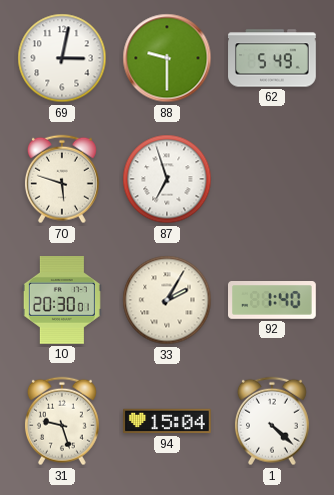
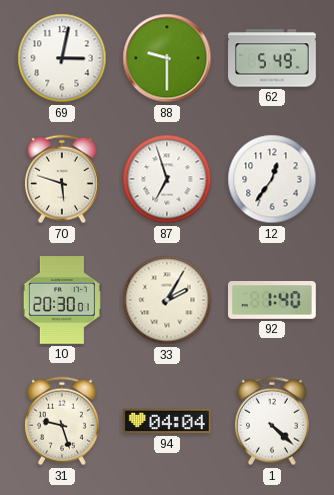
12: none -> 12:36
94: 15:04 -> 04:04
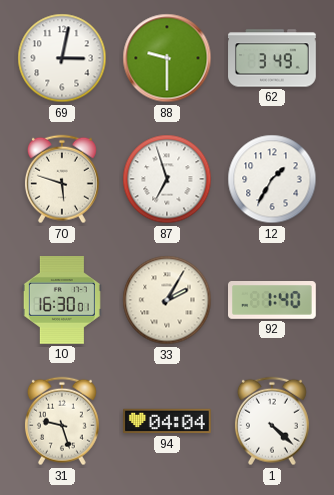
62: 5:49 -> 3:49
12: 12:36 -> 1:35
10: 20:30 -> 16:30
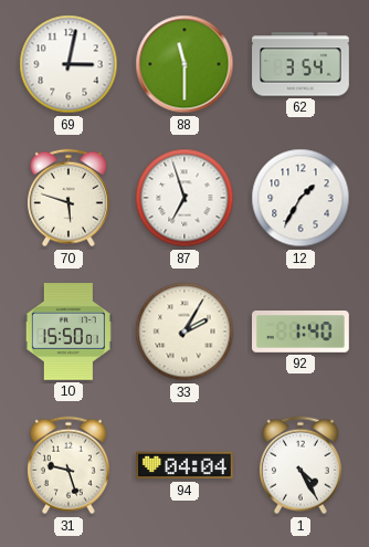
88: 9:30 -> 11:30
62: 3:49 -> 3:54
10: 16:30 -> 15:50
1: 4:22 -> 4:25
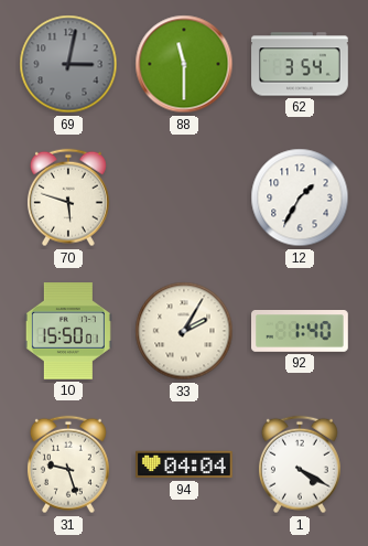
69 dial: white -> grey
87: 6:57 -> none
1: 4:25 -> 4:20
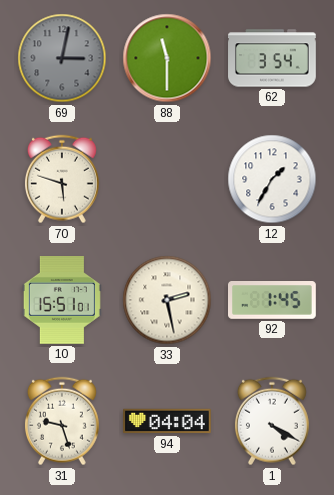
10: 15:50 -> 15:51
33: 2:05 -> 2:28
92: 1:40 -> 1:45
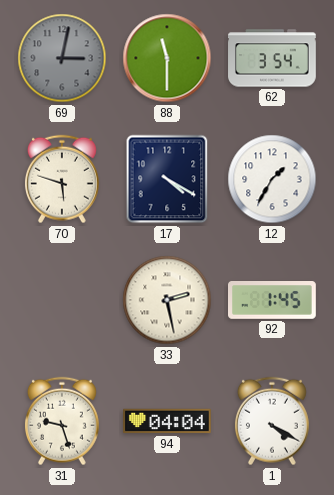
17: none -> 4:20
10: 15:51 -> none
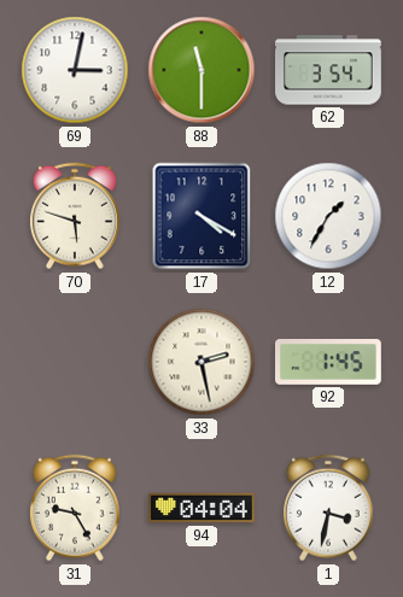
69 dial: grey -> white
31: 9:27 -> 9:25
1: 4:20 -> 3:32
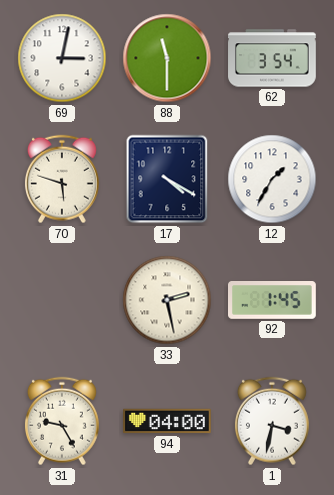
94: 04:04 -> 04:00
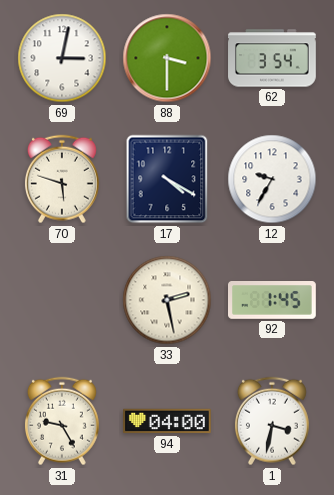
88: 11:30 -> 3:30
12: 1:35 -> 9:35
